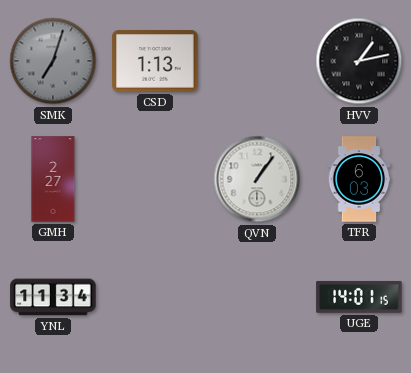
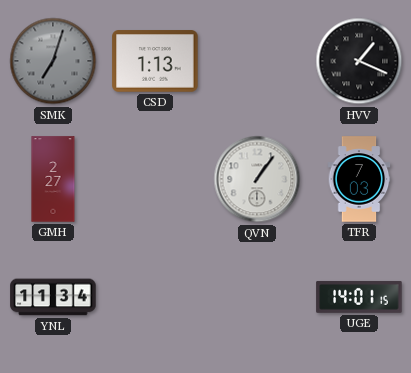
HVV: 1:13 -> 1:19
TFR: 6:03 -> 7:03
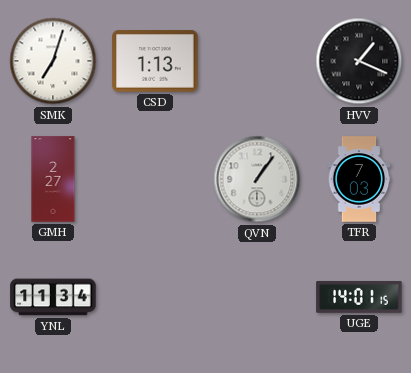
SMK dial: grey -> white
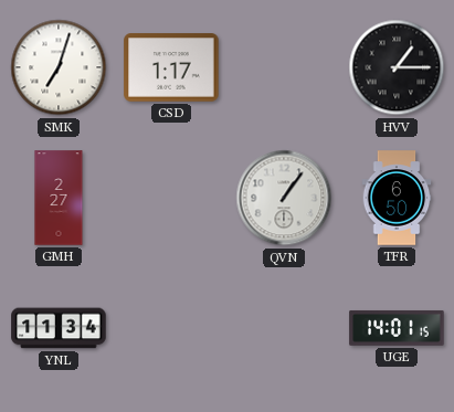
CSD: 1:13 -> 1:17
HVV: 1:19 -> 1:15
TFR: 7:03 -> 6:50
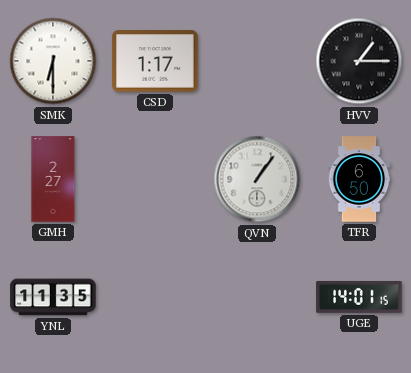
SMK: 7:03 -> 6:30
YNL: 11:34 -> 11:35
